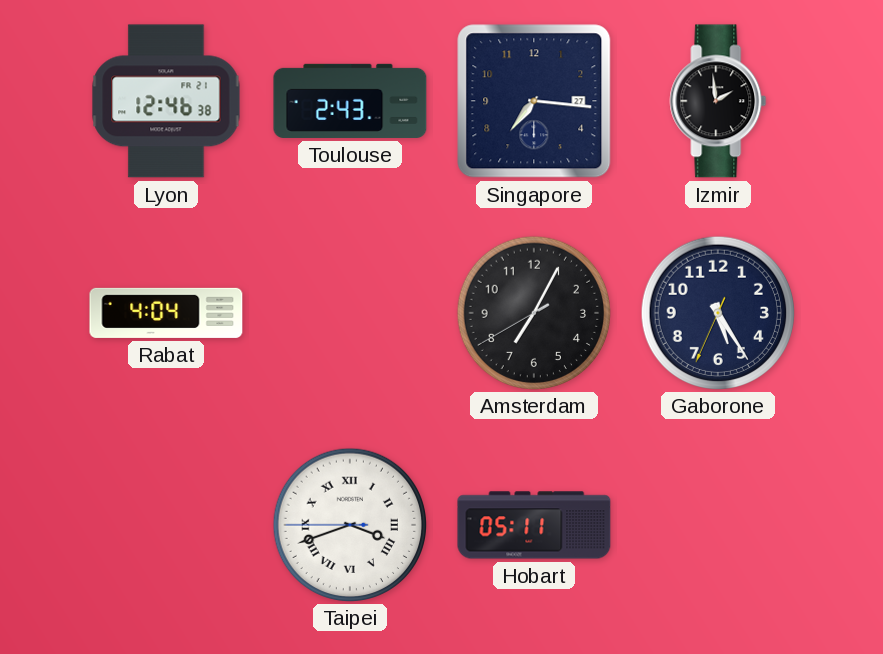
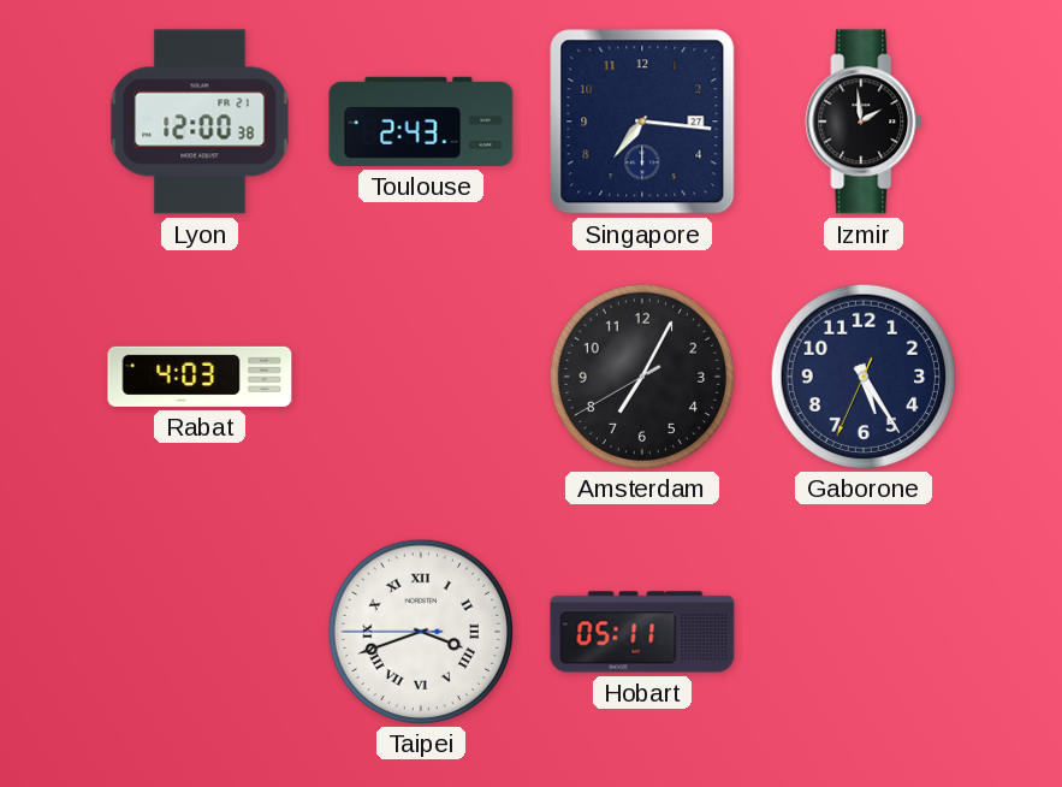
Lyon: 12:46 -> 12:00
Rabat: 4:04 -> 4:03
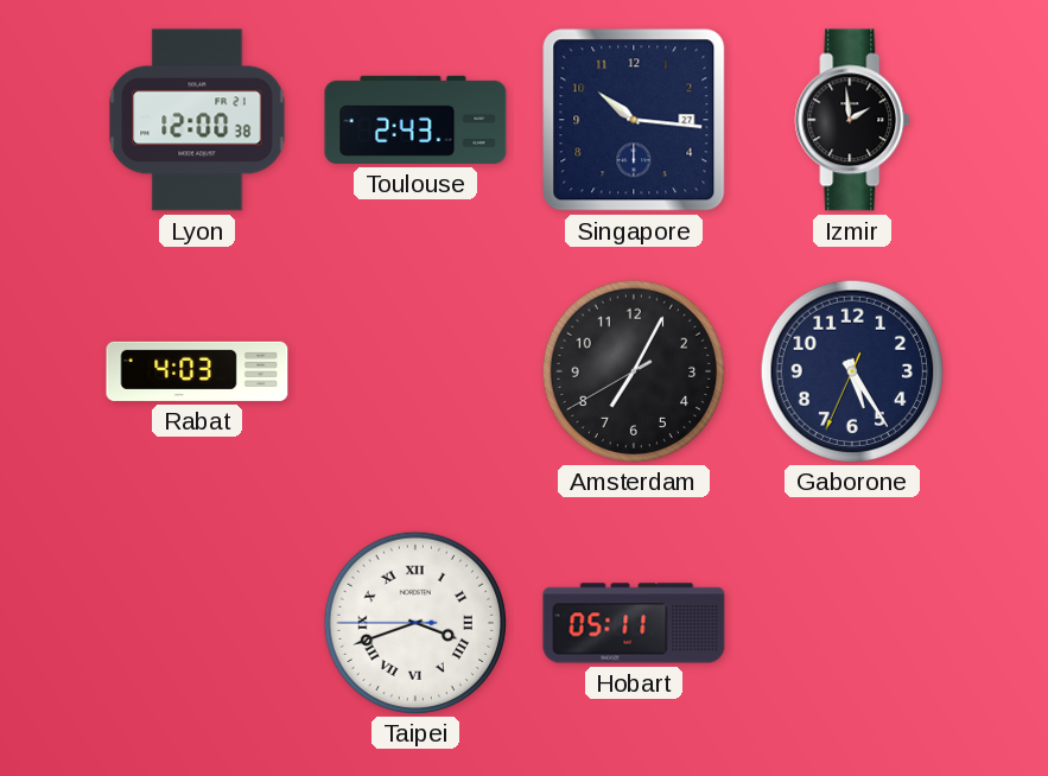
Singapore: 7:16 -> 10:16
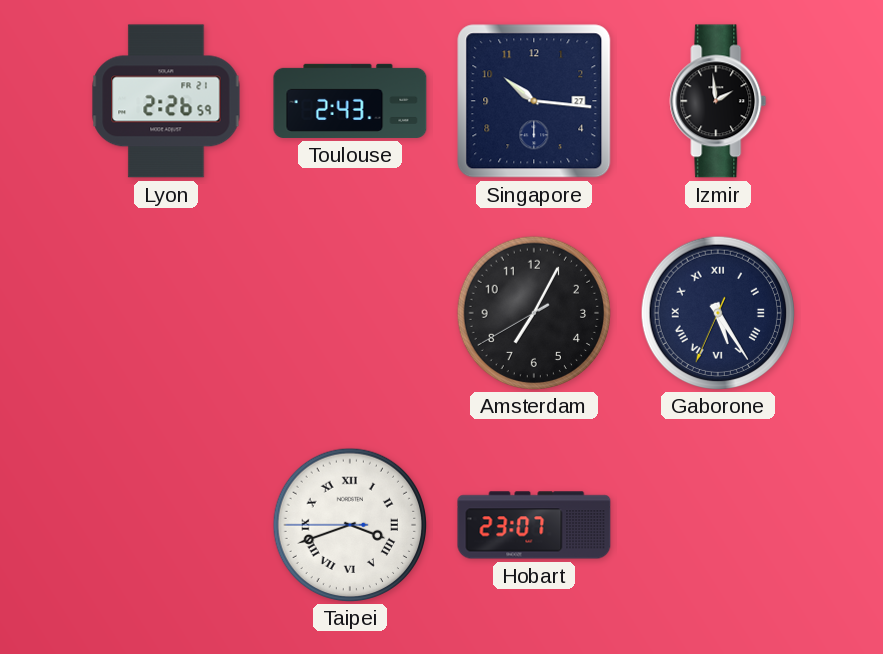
Lyon: 12:00 -> 2:26
Rabat: 4:03 -> none
Gaborone numerals: Arabic -> Roman
Hobart: 05:11 -> 23:07
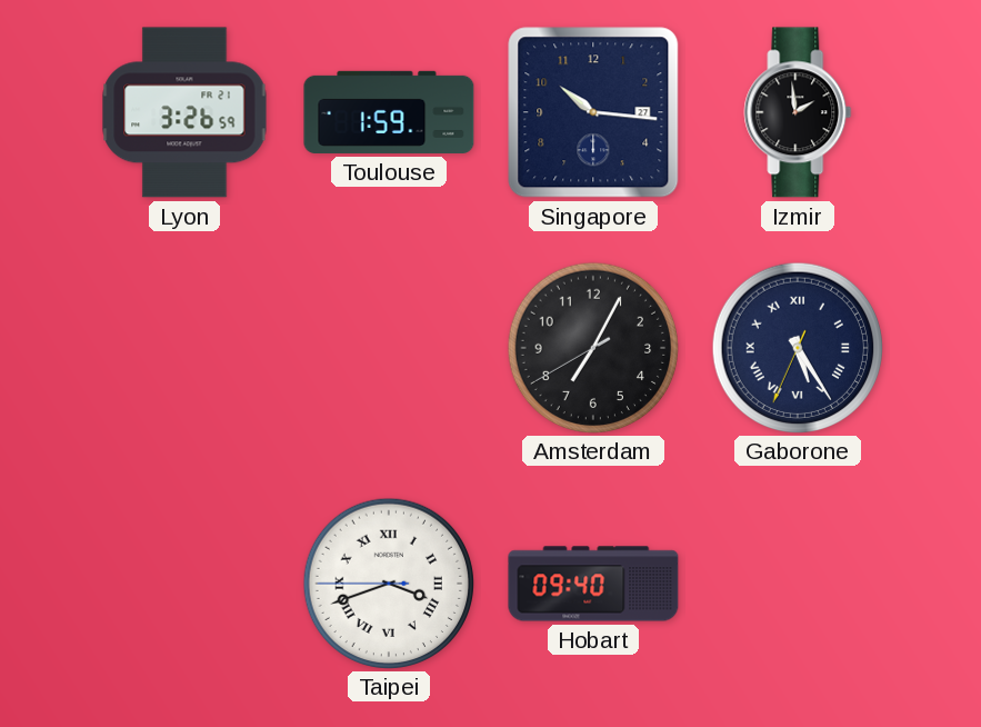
Lyon: 2:26 -> 3:26
Toulouse: 2:43 -> 1:59
Hobart: 23:07 -> 09:40
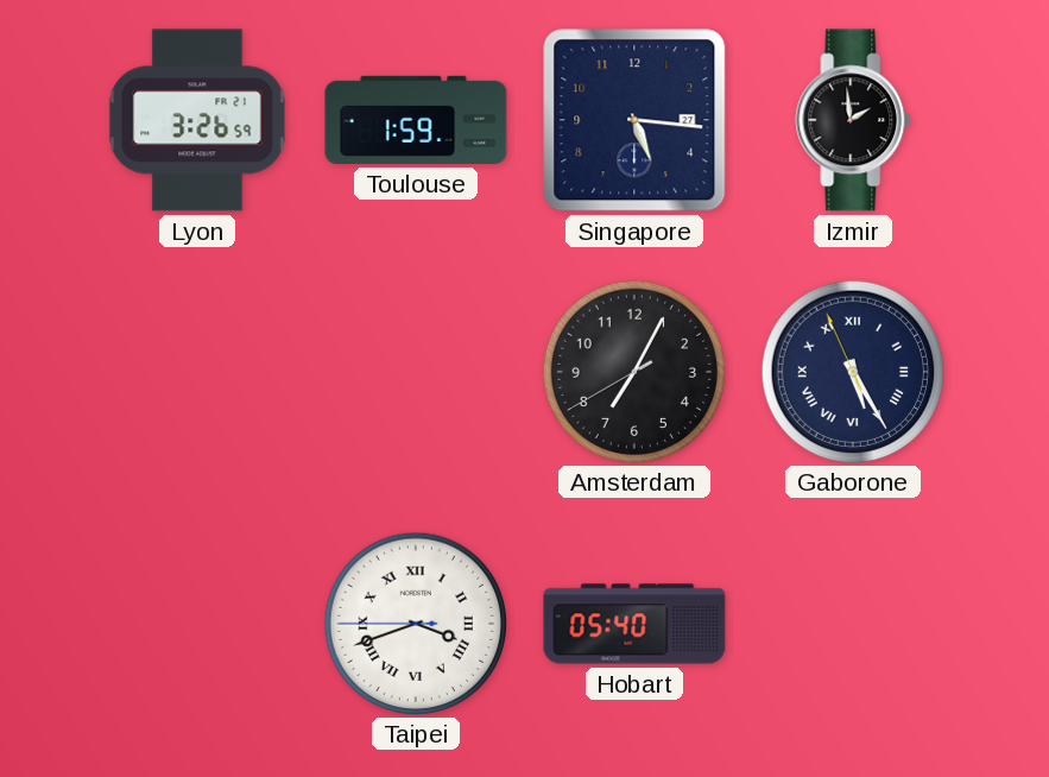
Singapore: 10:16 -> 5:16
Gaborone: 5:24:34 -> 5:24:56
Hobart: 09:40 -> 05:40
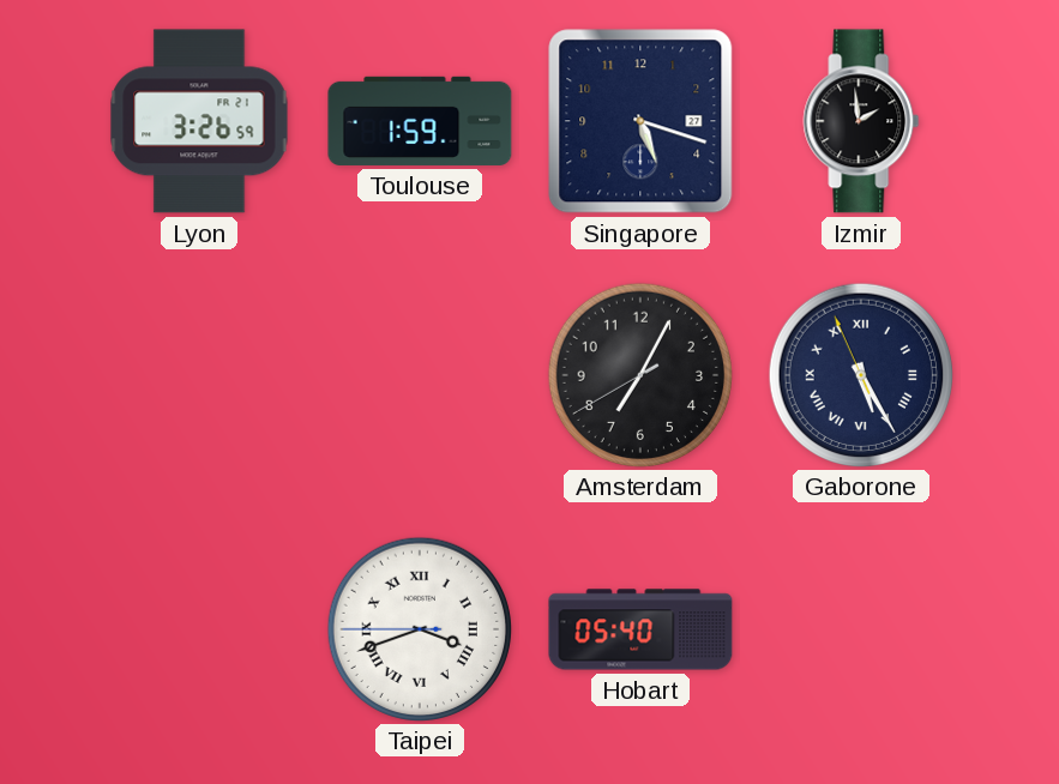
Singapore: 5:16 -> 5:18
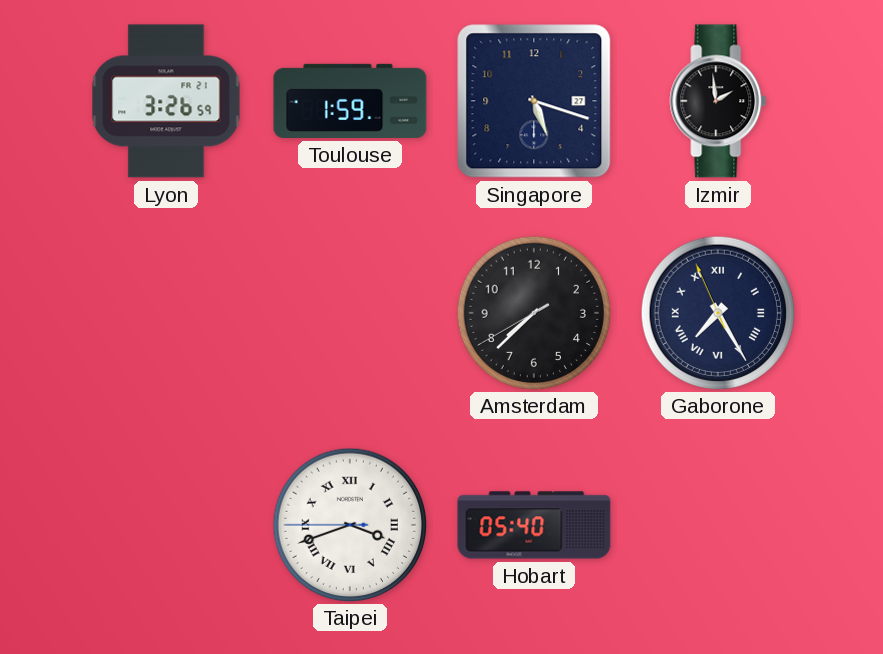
Amsterdam: 7:04 -> 7:37
Gaborone: 5:24 -> 7:24
